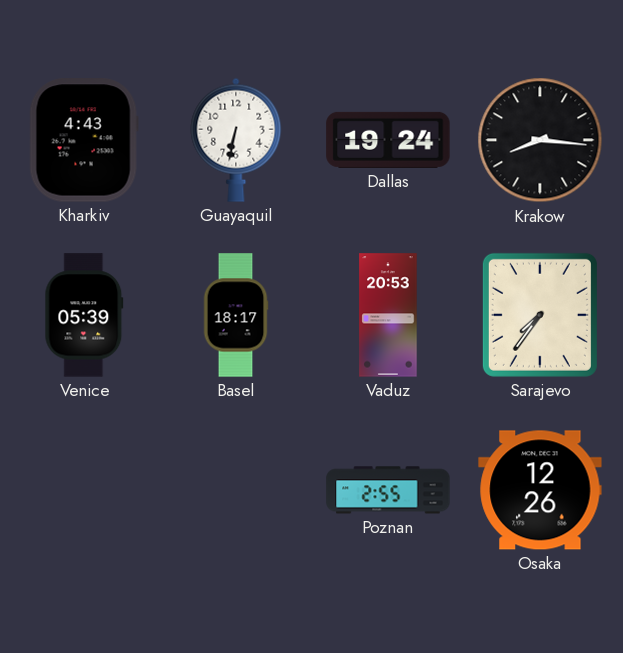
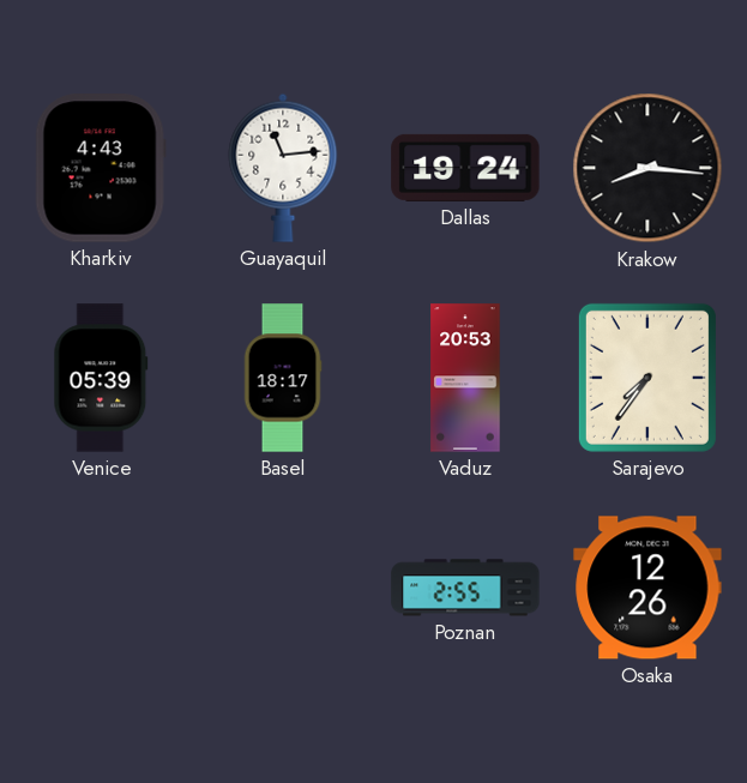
Guayaquil: 6:32 -> 11:14
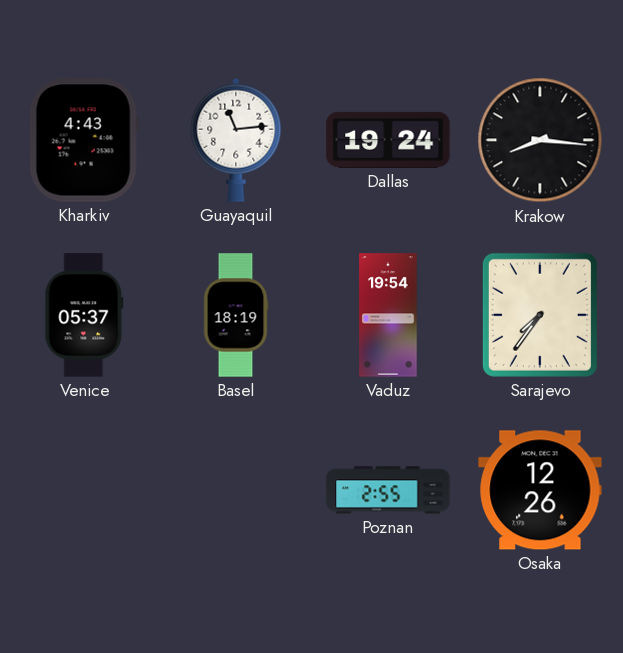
Venice: 05:39 -> 05:37
Basel: 18:17 -> 18:19
Vaduz: 20:53 -> 19:54
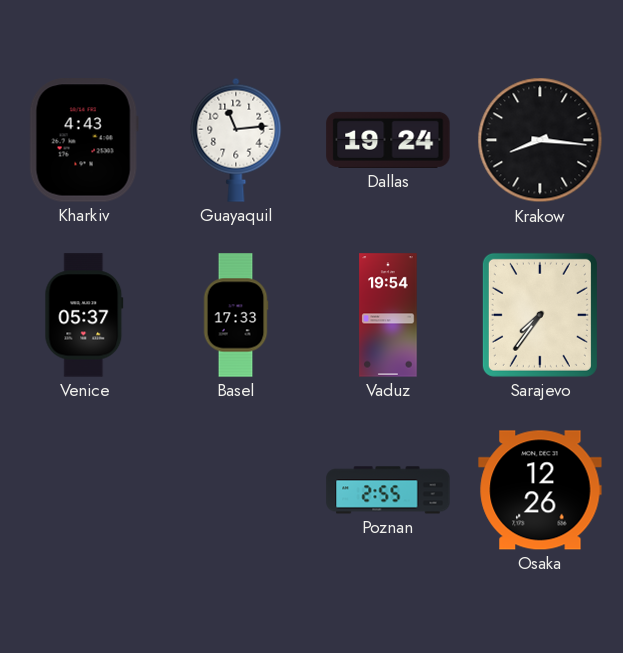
Basel: 18:19 -> 17:33
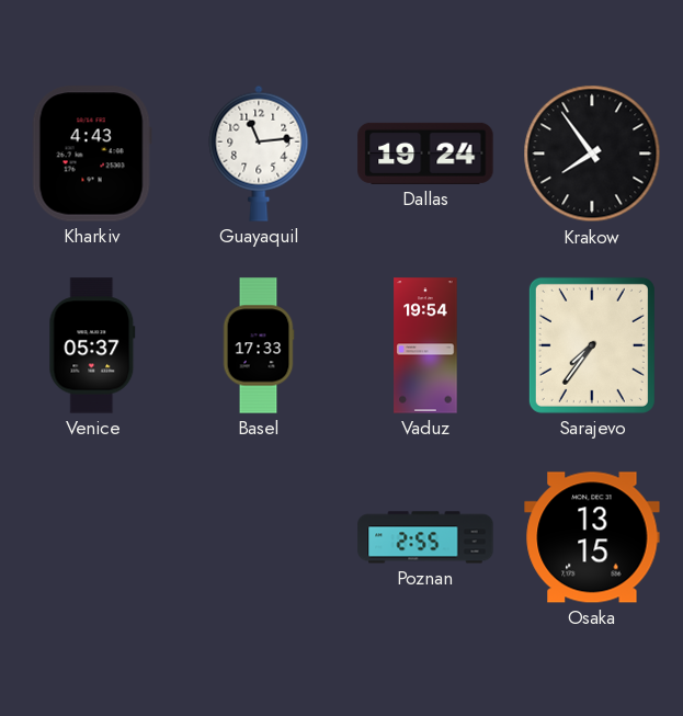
Krakow: 8:16 -> 7:54
Osaka: 12:26 -> 13:15
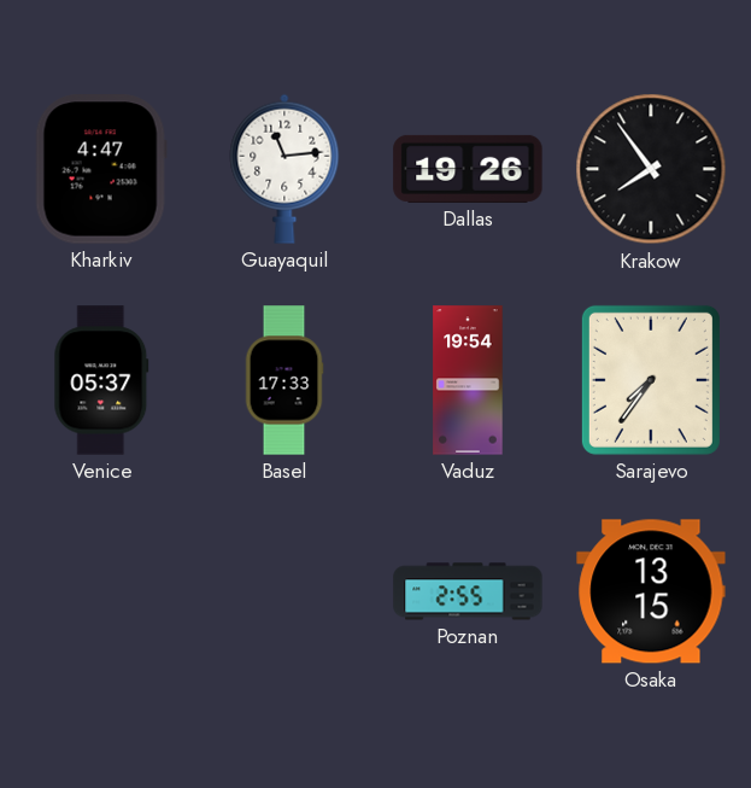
Kharkiv: 4:43 -> 4:47
Dallas: 19:24 -> 19:26
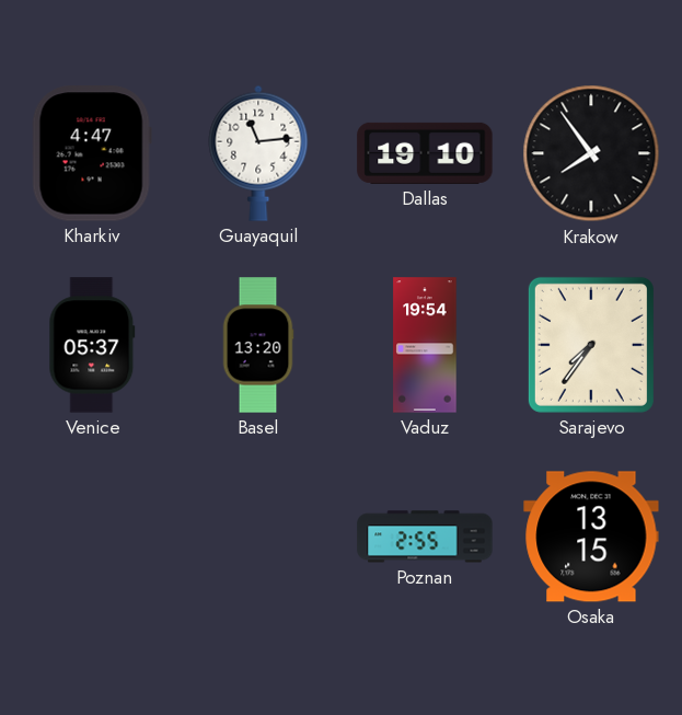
Dallas: 19:26 -> 19:10
Basel: 17:33 -> 13:20
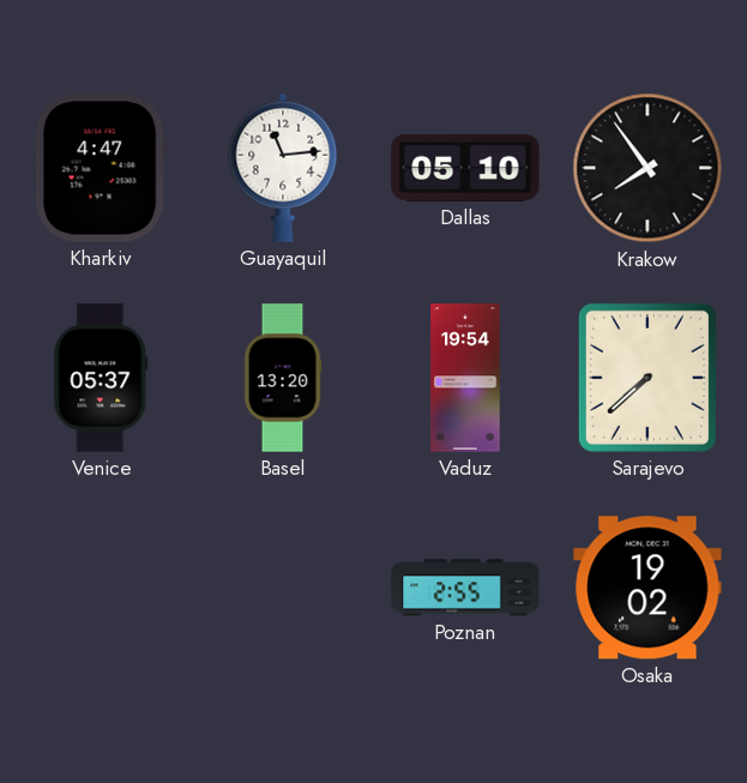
Dallas: 19:10 -> 05:10
Sarajevo: 7:36 -> 7:38
Osaka: 13:15 -> 19:02
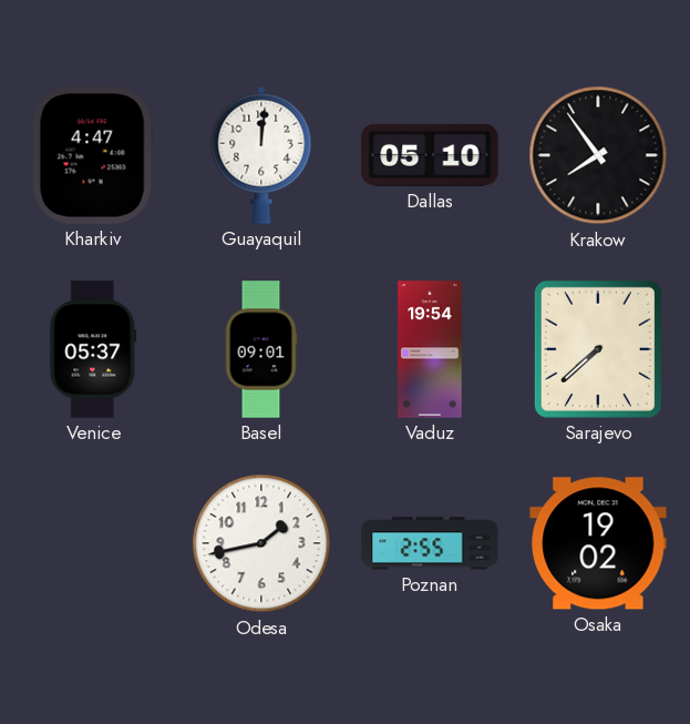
Guayaquil: 11:14 -> 12:01
Basel: 13:20 -> 09:01
Odesa: none -> 1:43
